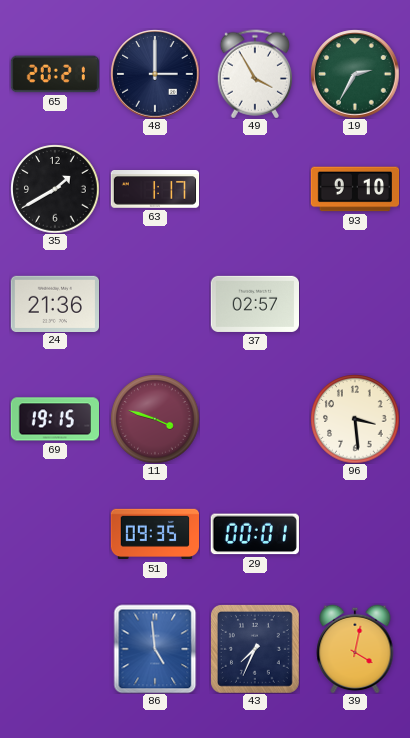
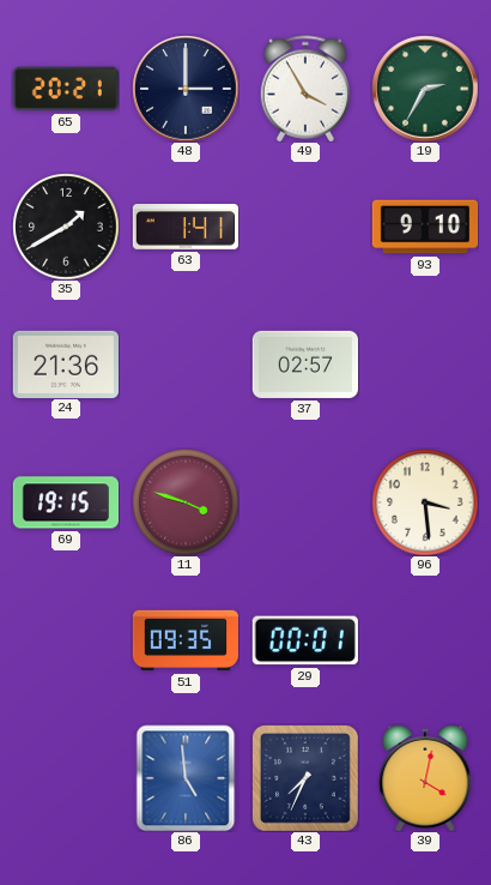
63: 1:17 -> 1:41
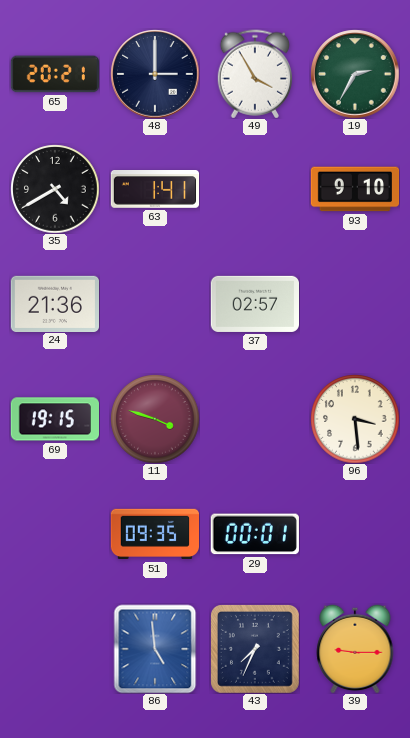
35: 1:40 -> 4:40
39: 4:02 -> 9:15
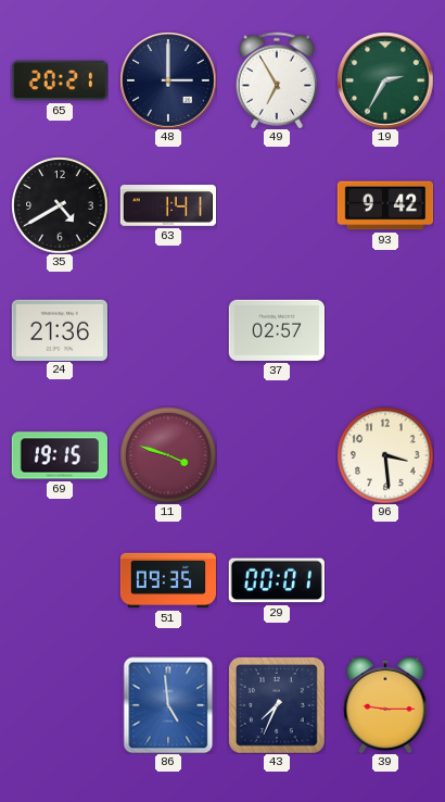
49: 3:55 -> 6:55
93: 9:10 -> 9:42
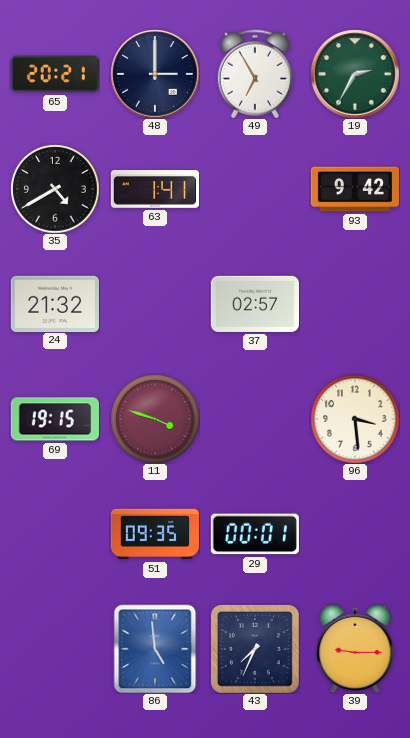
24: 21:36 -> 21:32
